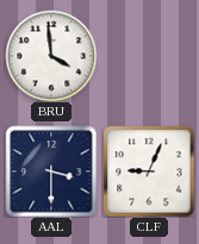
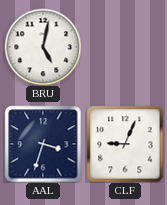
BRU: 3:59 -> 5:02
AAL: 3:30 -> 3:33
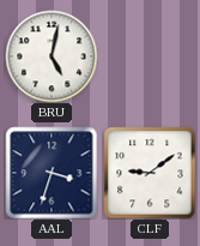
CLF: 9:04 -> 9:09
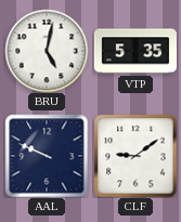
VTP: none -> 5:35
AAL: 3:33 -> 9:49
